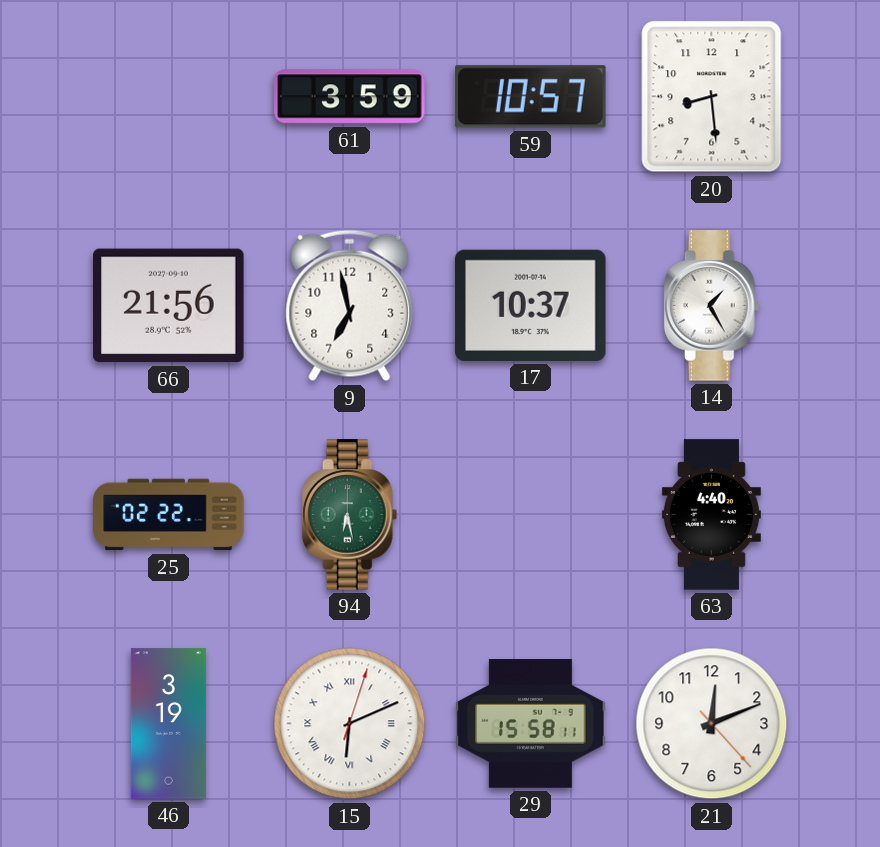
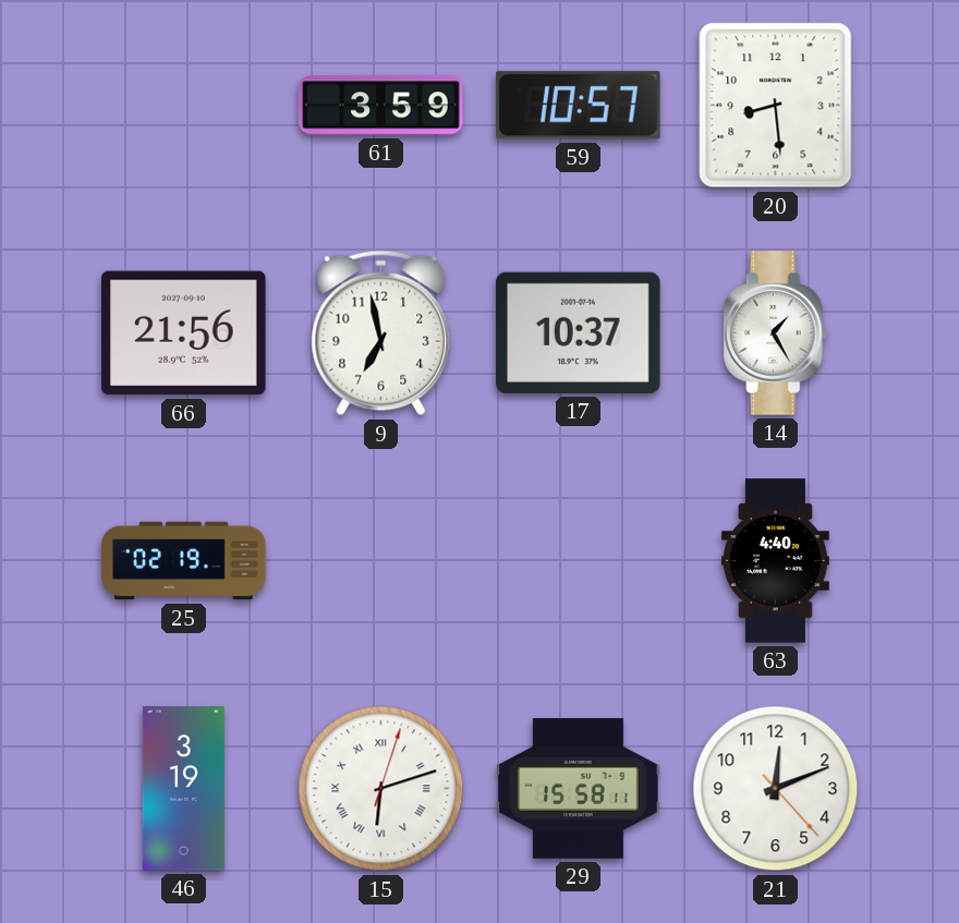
25: 02:22 -> 02:19
94: 6:28 -> none
15: 6:11 -> 6:12
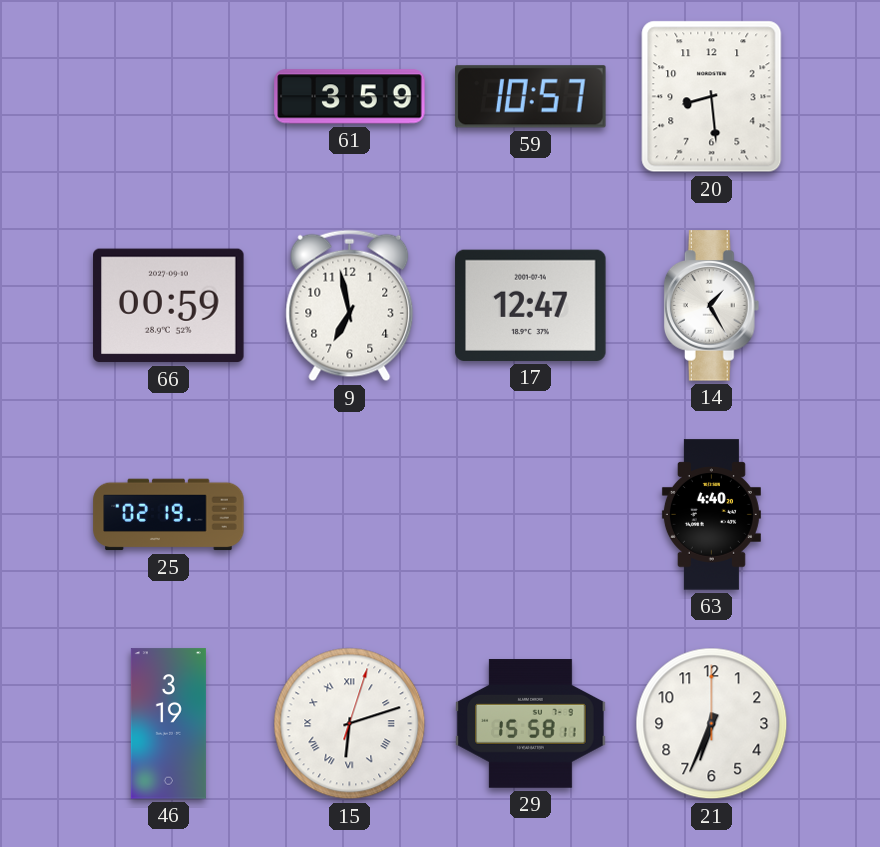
66: 21:56 -> 00:59
17: 10:37 -> 12:47
21: 12:11 -> 6:34
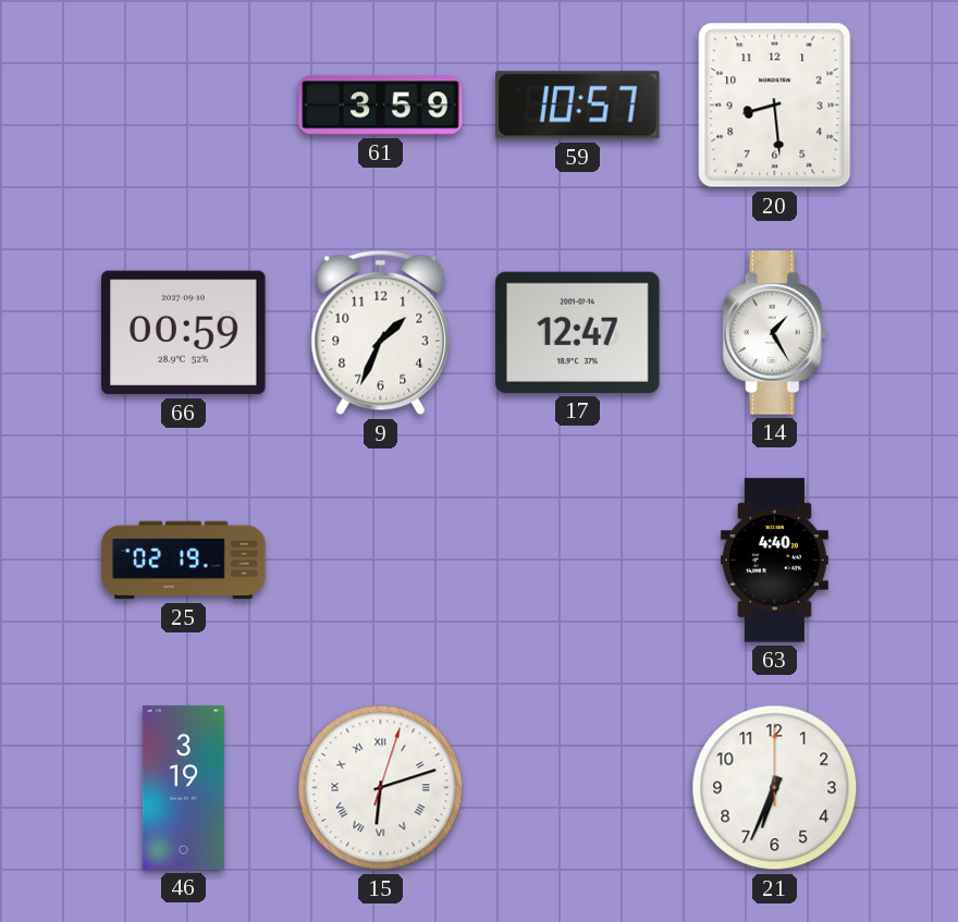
9: 6:58 -> 1:34
29: 15:58 -> none
